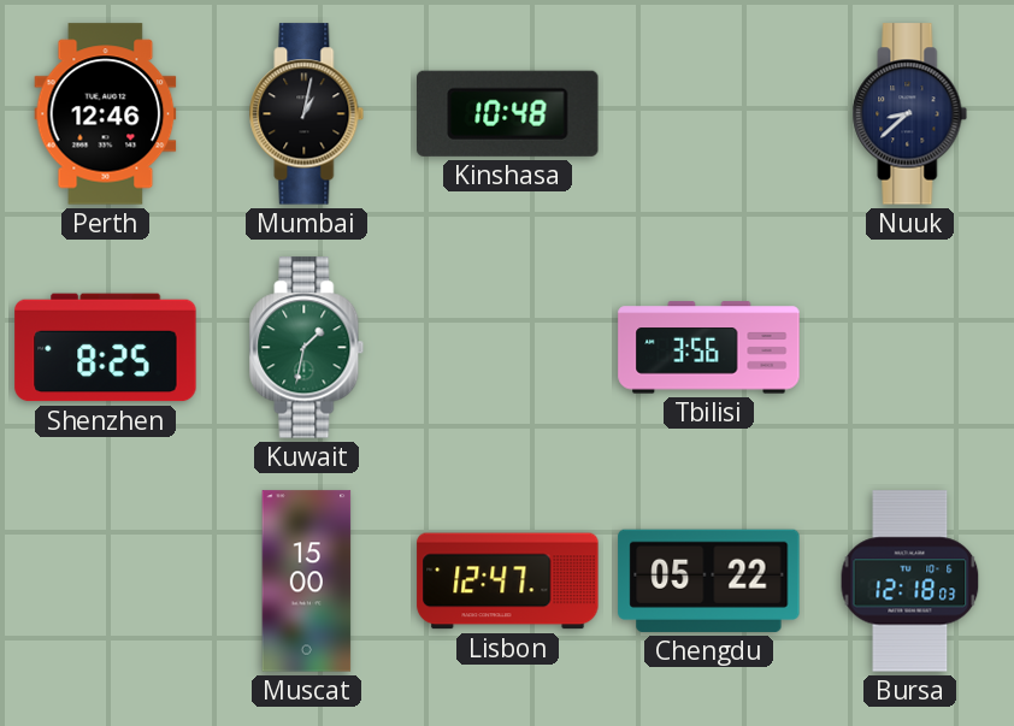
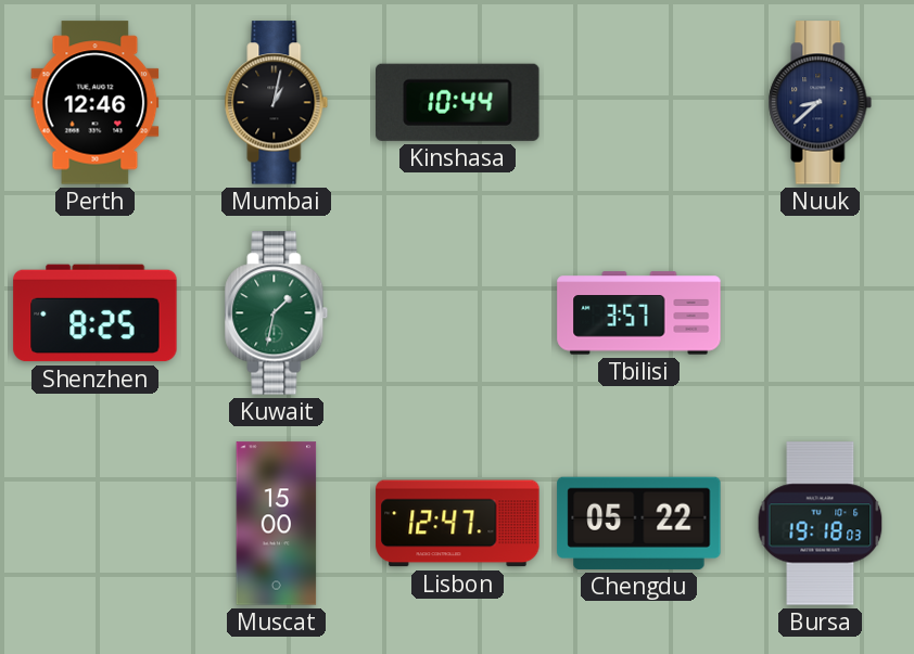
Kinshasa: 10:48 -> 10:44
Tbilisi: 3:56 -> 3:57
Bursa: 12:18 -> 19:18
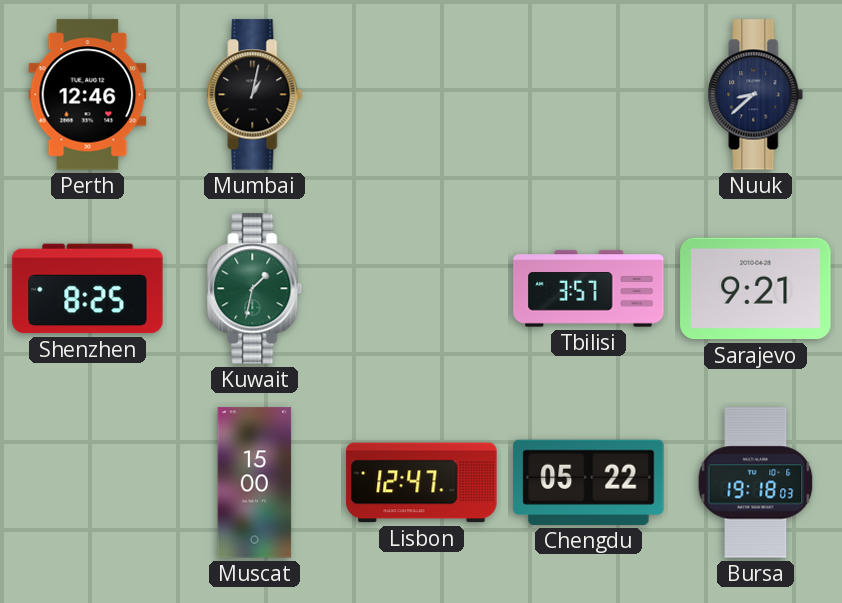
Kinshasa: 10:44 -> none
Sarajevo: none -> 9:21
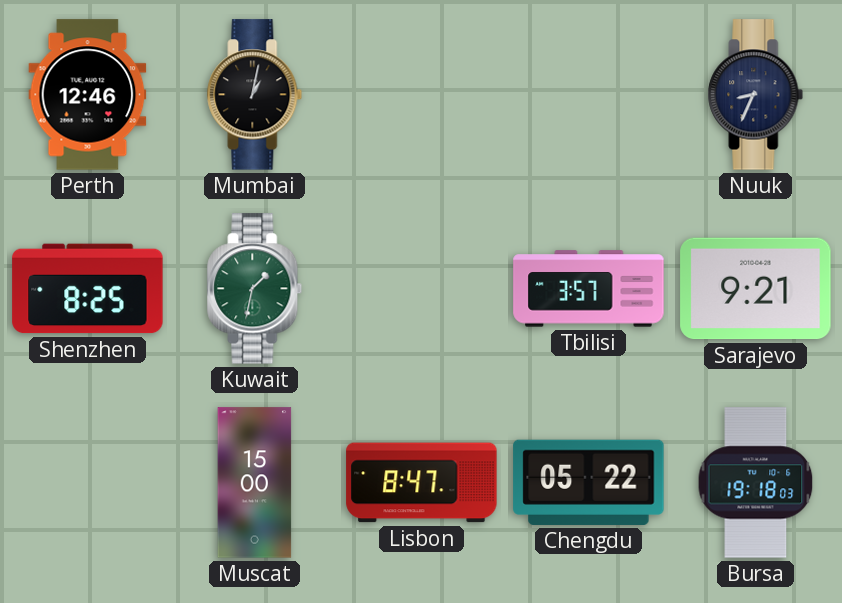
Nuuk: 8:38 -> 8:34
Lisbon: 12:47 -> 8:47
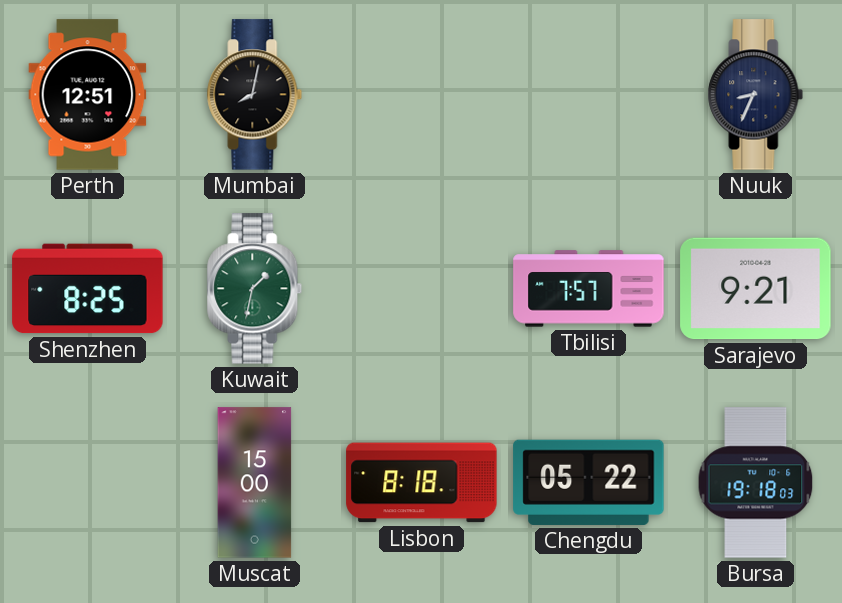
Perth: 12:46 -> 12:51
Mumbai: 1:02 -> 8:02
Tbilisi: 3:57 -> 7:57
Lisbon: 8:47 -> 8:18
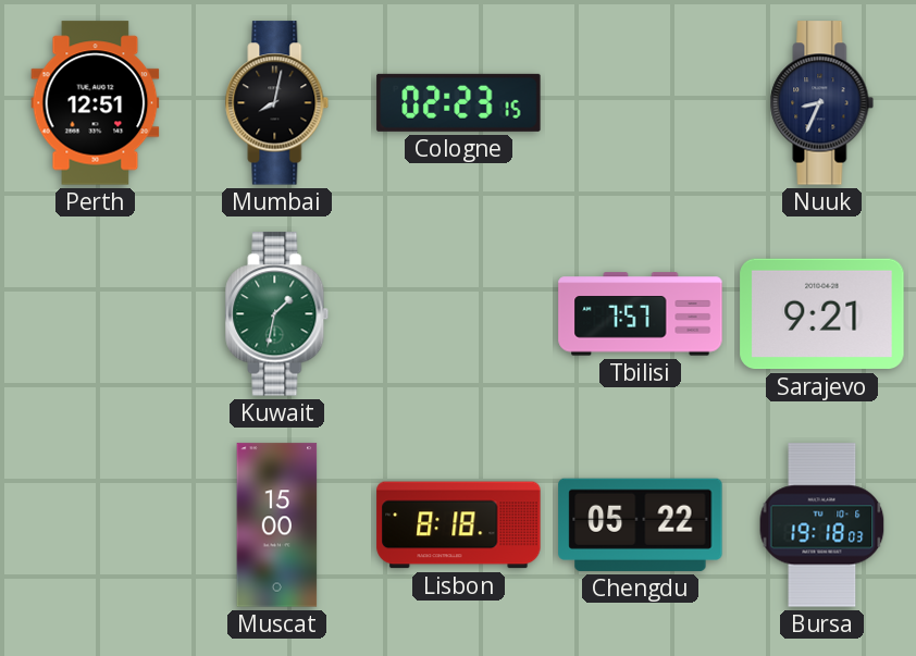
Cologne: none -> 02:23
Shenzhen: 8:25 -> none
